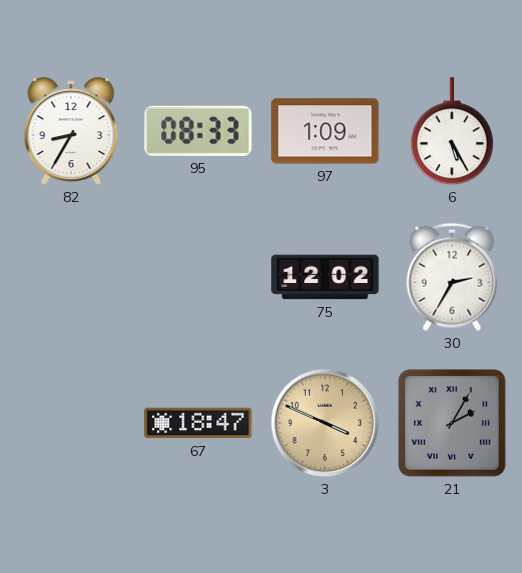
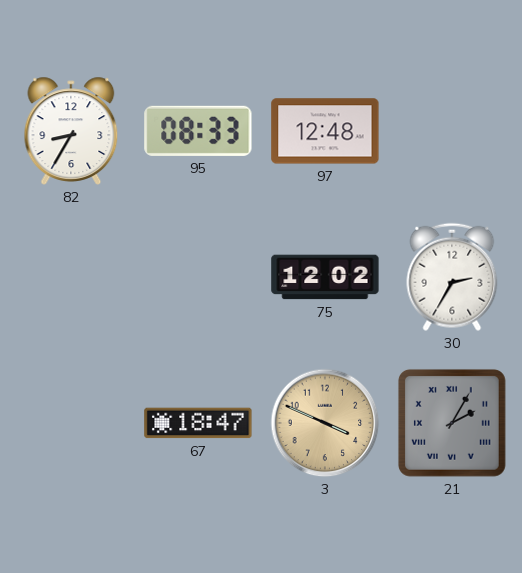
97: 1:09 -> 12:48
6: 5:25 -> none
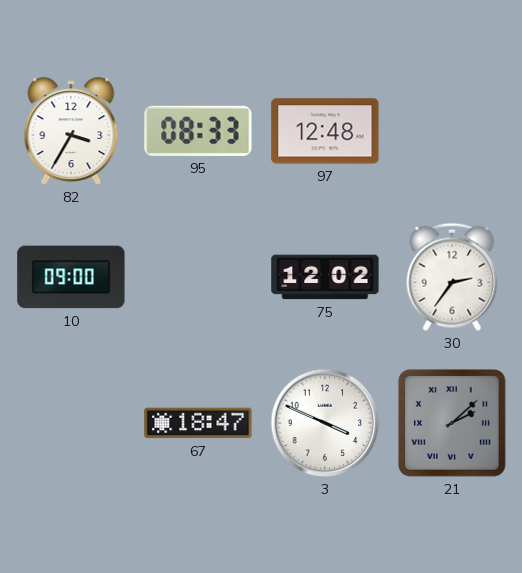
82: 8:35 -> 3:35
10: none -> 09:00
30: 2:35 -> 2:36
3 dial: champagne -> white
21: 2:05 -> 2:08
